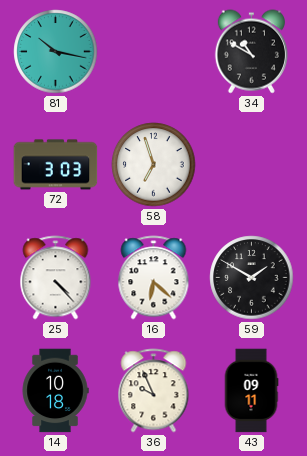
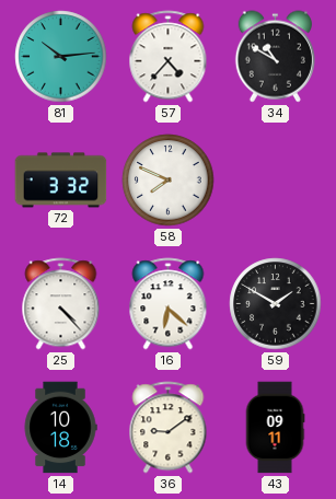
81: 10:17 -> 10:14
57: none -> 4:37
72: 3:03 -> 3:32
58: 6:57 -> 7:49
36: 9:56 -> 9:09
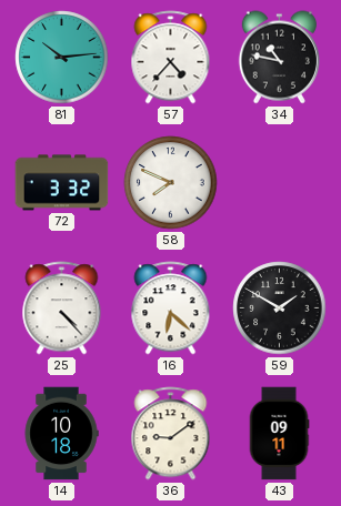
34: 10:50 -> 10:47
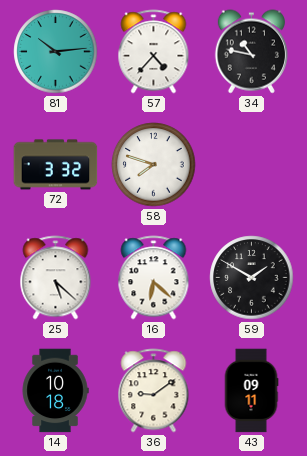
58: 7:49 -> 7:48
25: 4:23 -> 5:22
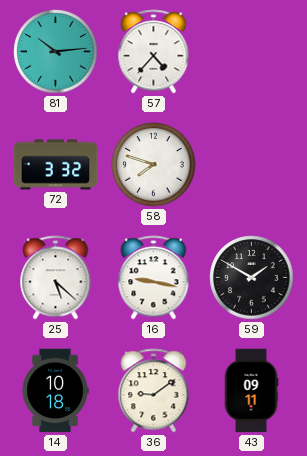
34: 10:47 -> none
16: 6:22 -> 9:17
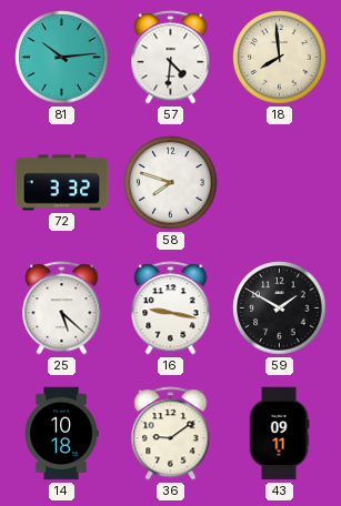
57: 4:37 -> 4:31
18: none -> 7:59
